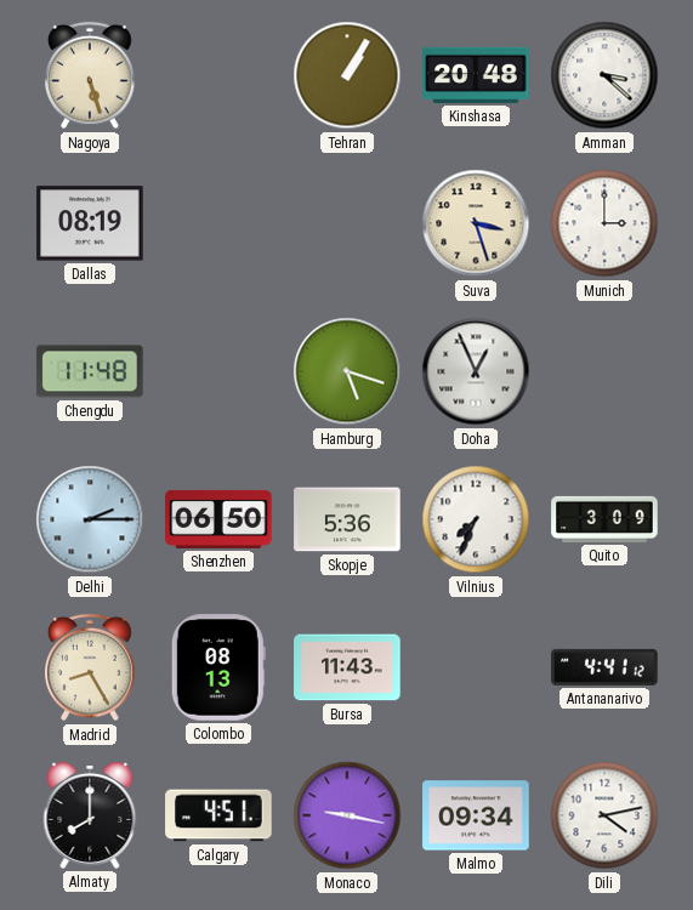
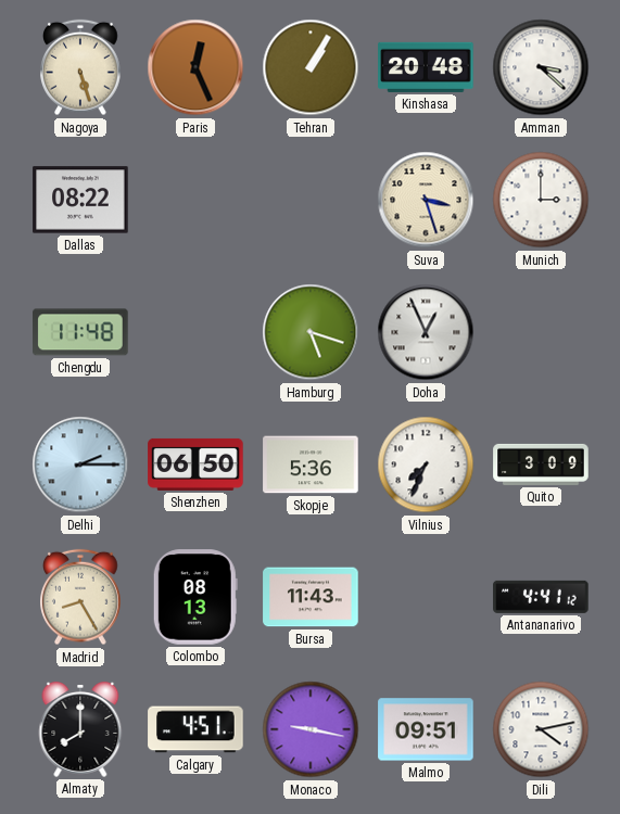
Paris: none -> 12:26
Dallas: 08:19 -> 08:22
Malmo: 09:34 -> 09:51
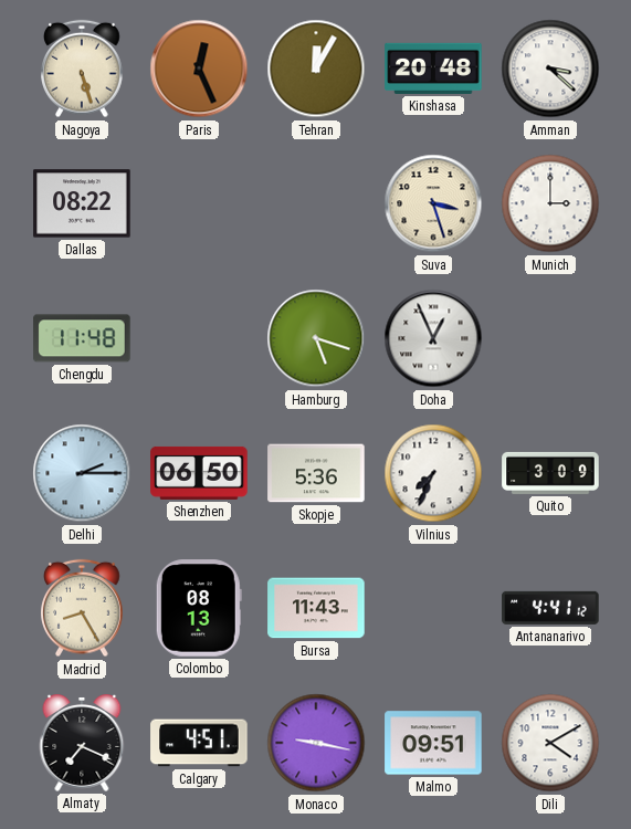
Tehran: 1:05 -> 12:05
Almaty: 8:00 -> 7:19
Dili: 4:13 -> 4:10
